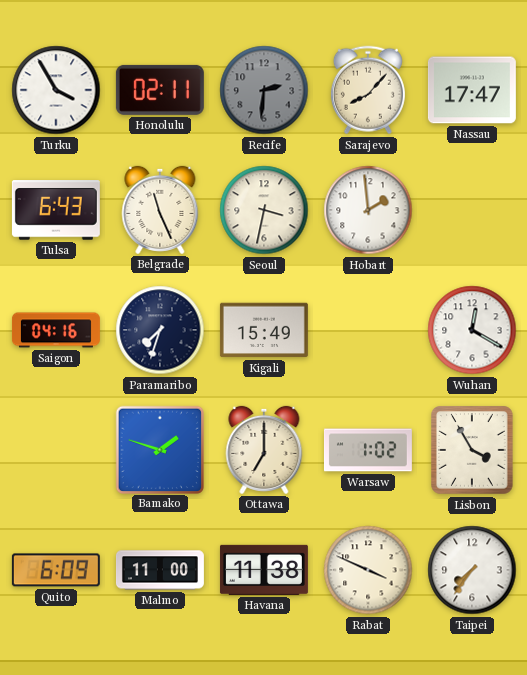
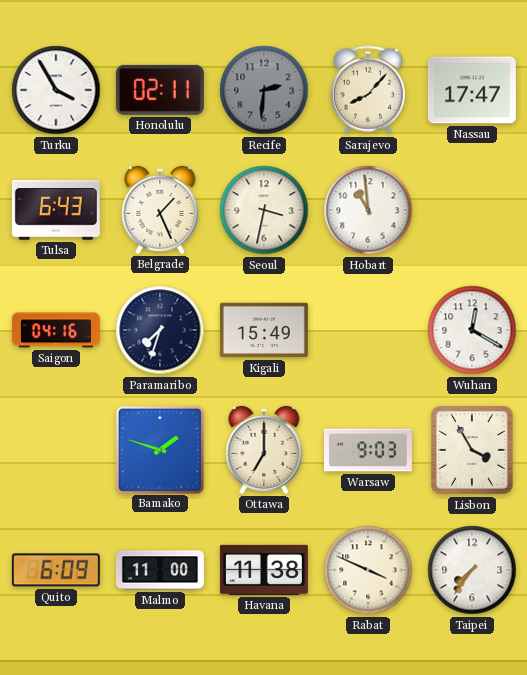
Belgrade: 11:26 -> 1:26
Hobart: 1:59 -> 10:59
Warsaw: 1:02 -> 9:03
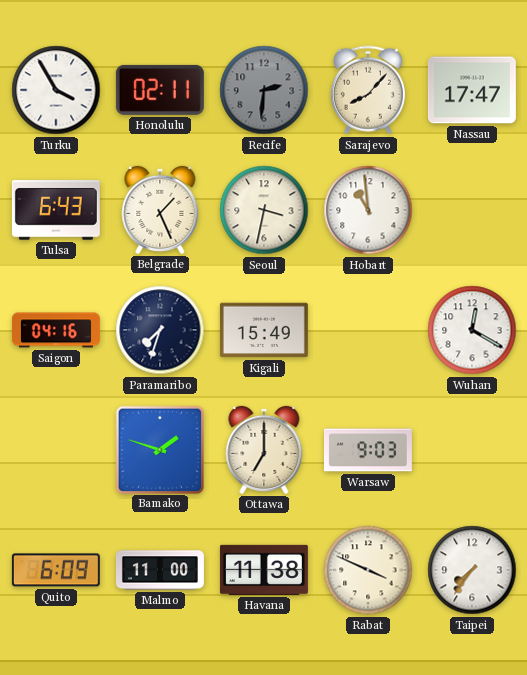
Lisbon: 3:55 -> none
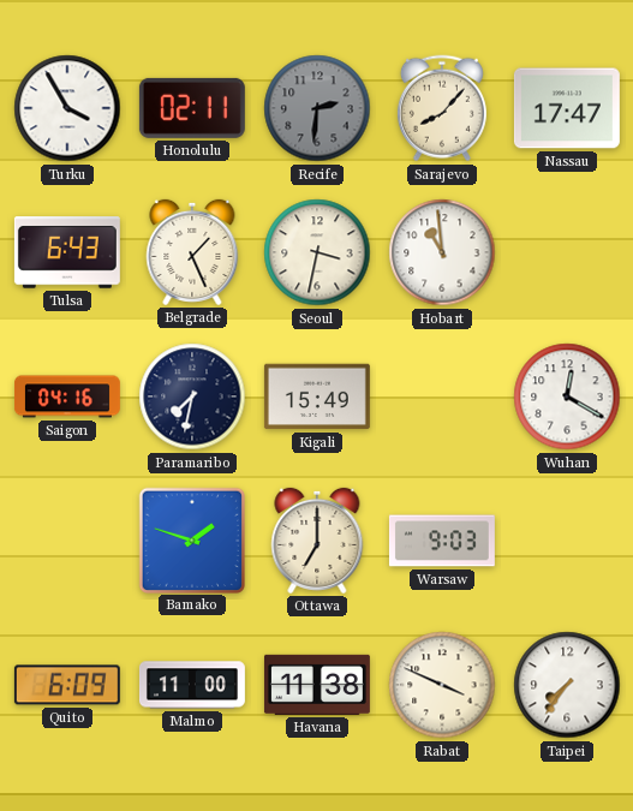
Paramaribo: 7:33 -> 7:32
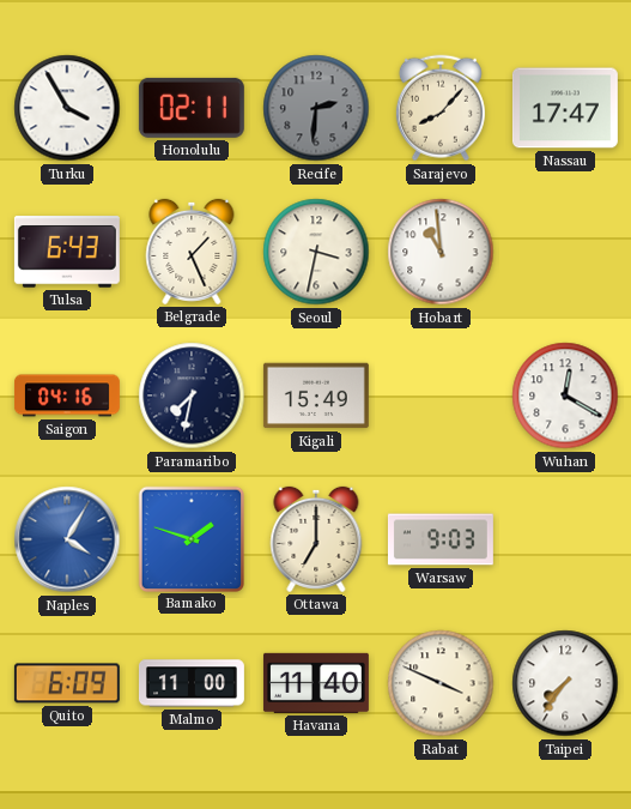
Naples: none -> 4:05
Havana: 11:38 -> 11:40
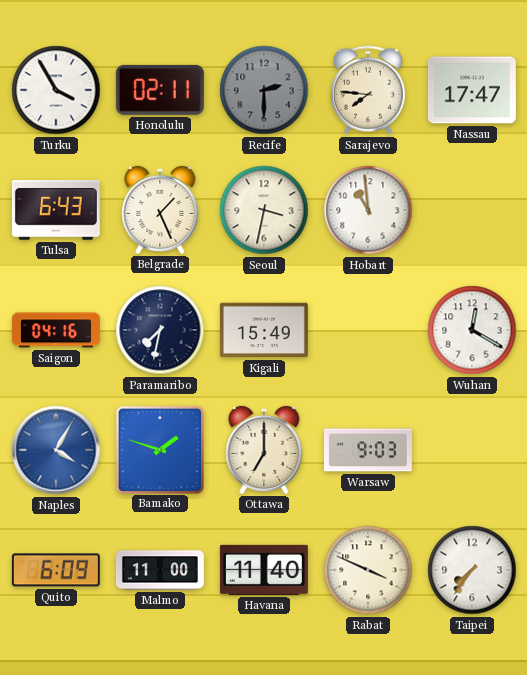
Recife: 2:31 -> 2:30
Sarajevo: 8:07 -> 7:46
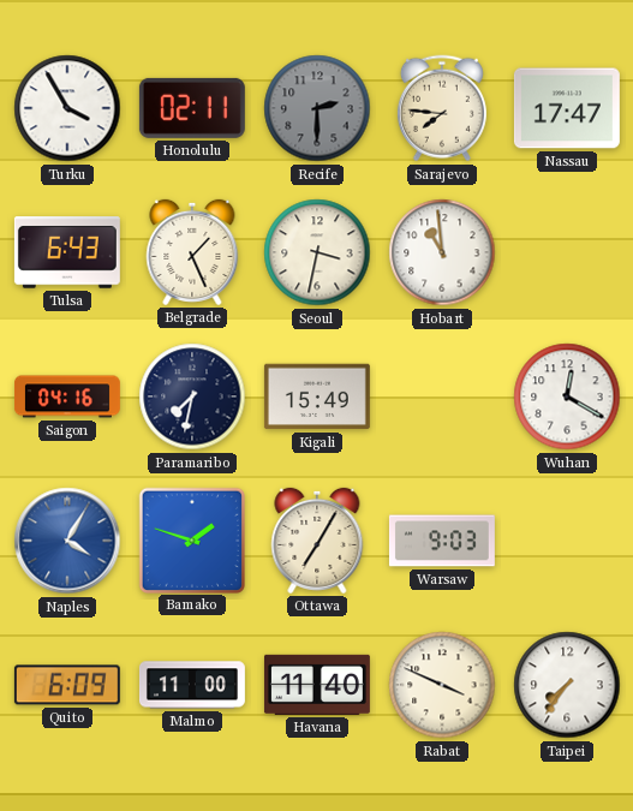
Ottawa: 7:00 -> 7:05
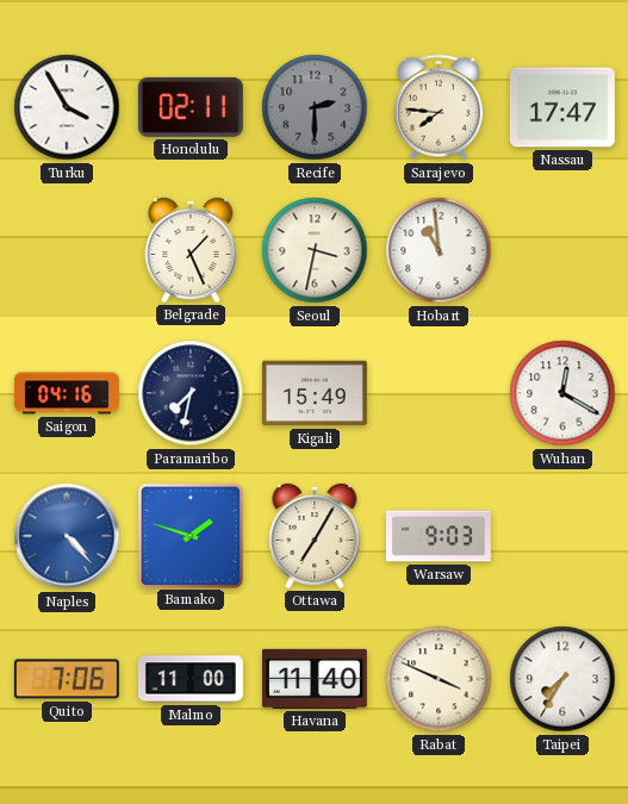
Tulsa: 6:43 -> none
Naples: 4:05 -> 4:23
Quito: 6:09 -> 7:06
Taipei: 7:36 -> 7:35
